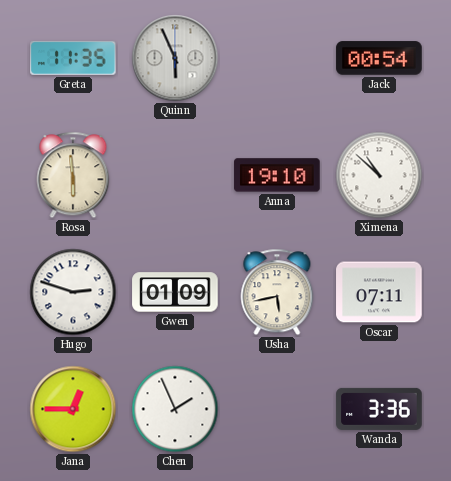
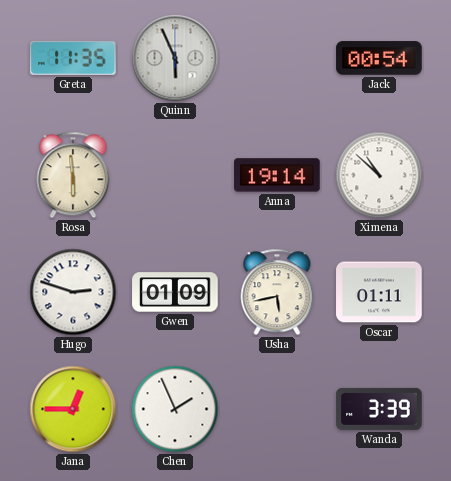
Anna: 19:10 -> 19:14
Oscar: 07:11 -> 01:11
Wanda: 3:36 -> 3:39
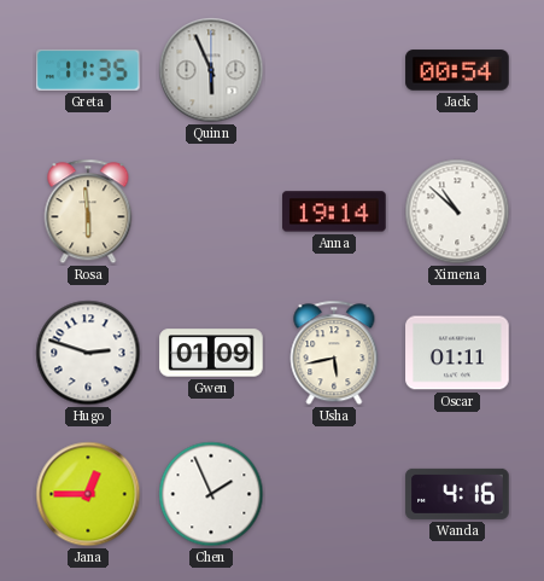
Wanda: 3:39 -> 4:16
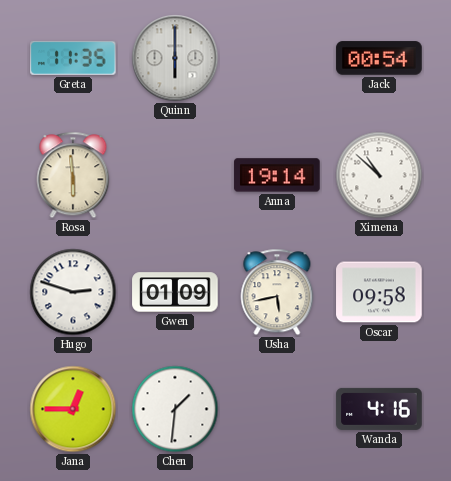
Quinn: 5:56 -> 6:00
Oscar: 01:11 -> 09:58
Chen: 1:56 -> 1:31
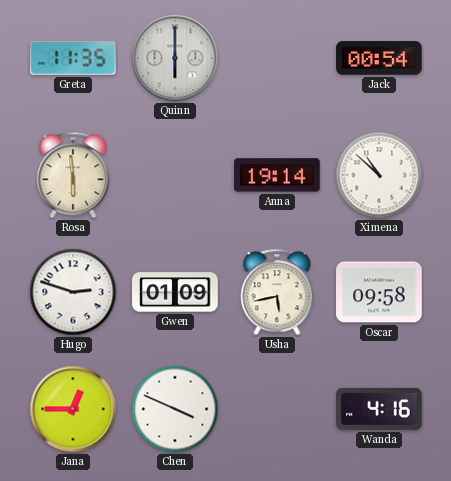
Chen: 1:31 -> 3:49
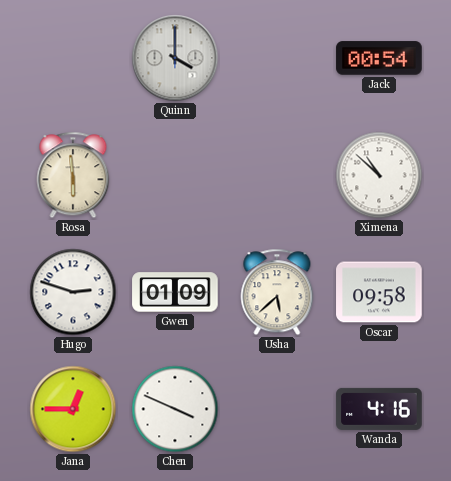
Greta: 11:35 -> none
Quinn: 6:00 -> 4:00
Anna: 19:14 -> none
Usha: 5:43 -> 5:38
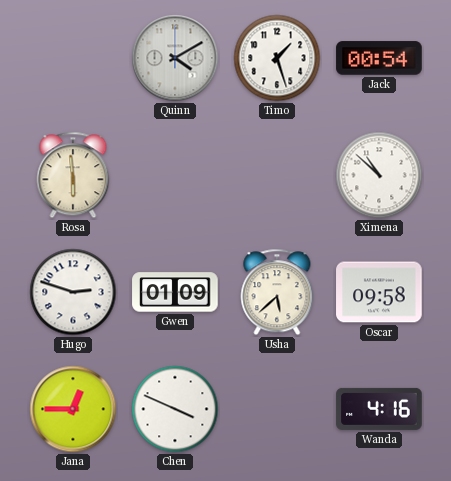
Quinn: 4:00 -> 4:10
Timo: none -> 1:27
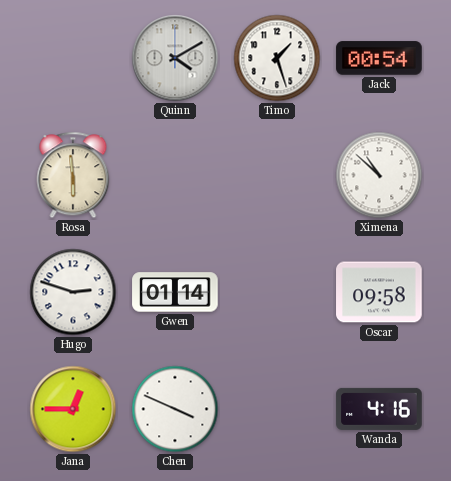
Gwen: 01:09 -> 01:14
Usha: 5:38 -> none
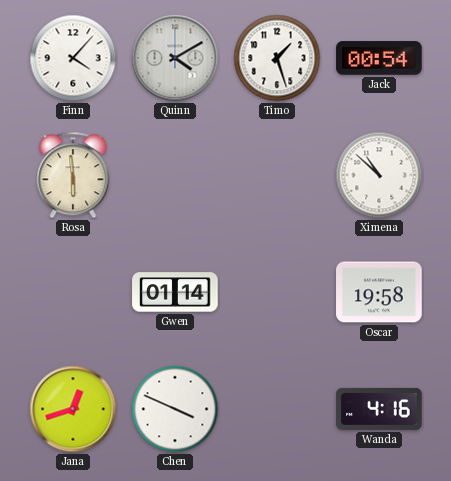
Finn: none -> 4:07
Hugo: 2:48 -> none
Oscar: 09:58 -> 19:58
Jana: 12:45 -> 12:42
